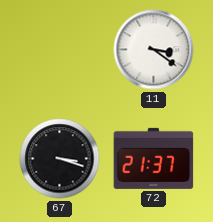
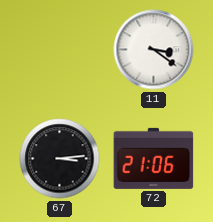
67: 3:18 -> 3:14
72: 21:37 -> 21:06
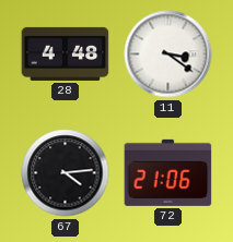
28: none -> 4:48
67: 3:14 -> 4:14
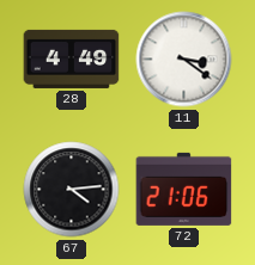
28: 4:48 -> 4:49
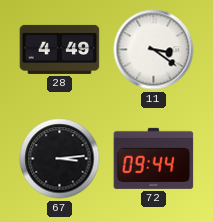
67: 4:14 -> 3:14
72: 21:06 -> 09:44
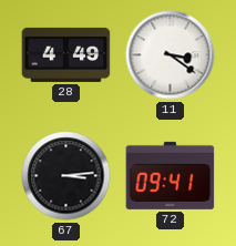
72: 09:44 -> 09:41
